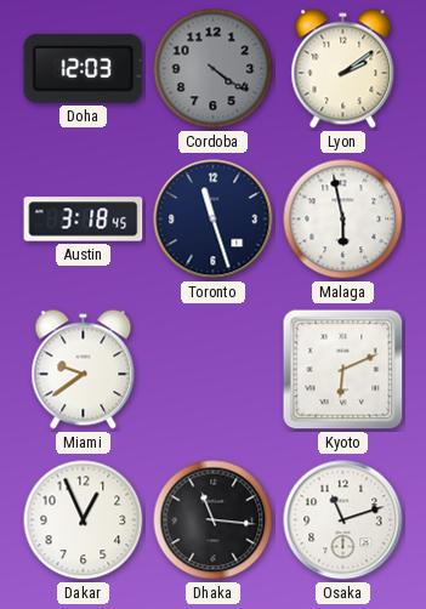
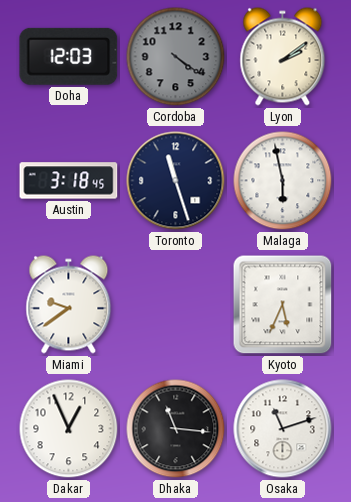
Kyoto: 6:11 -> 5:34
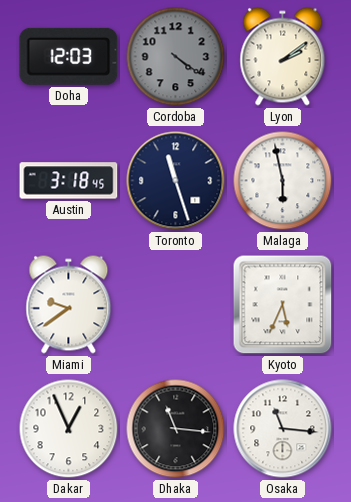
Osaka: 11:12 -> 11:16
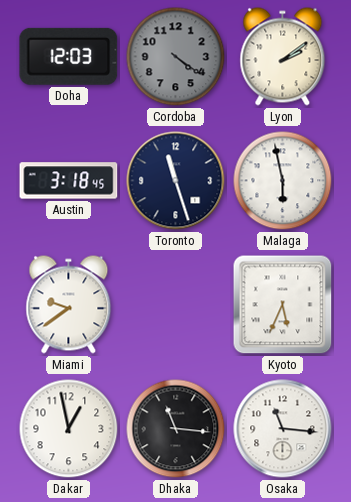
Dakar: 12:56 -> 12:58
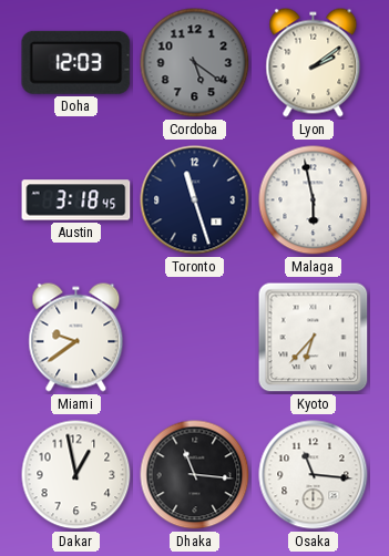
Cordoba: 4:21 -> 5:21
Kyoto: 5:34 -> 6:37
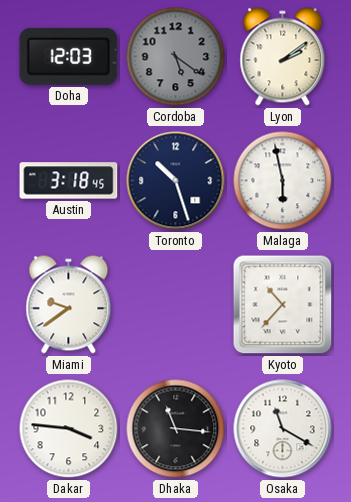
Toronto: 11:27 -> 10:27
Kyoto: 6:37 -> 10:37
Dakar: 12:58 -> 3:46
Osaka: 11:16 -> 11:20
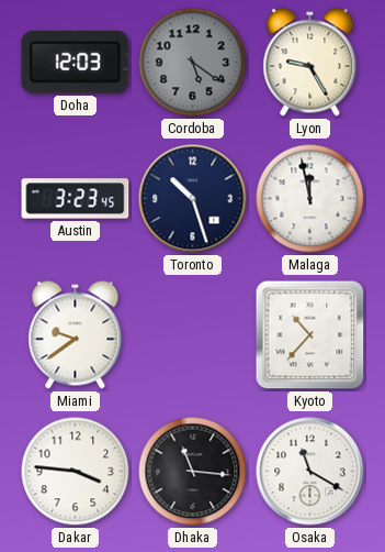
Lyon: 2:09 -> 9:25
Austin: 3:18 -> 3:23
Malaga: 5:58 -> 11:58
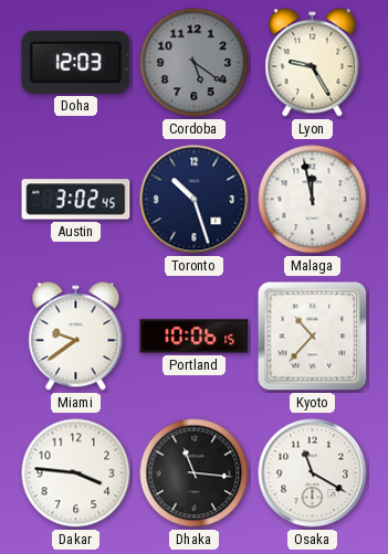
Austin: 3:23 -> 3:02
Portland: none -> 10:06
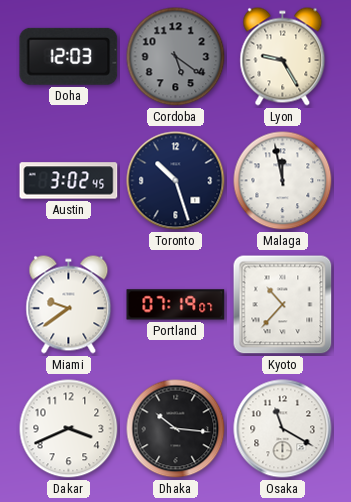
Portland: 10:06 -> 07:19
Dakar: 3:46 -> 3:41
Dhaka: 11:16 -> 10:16
